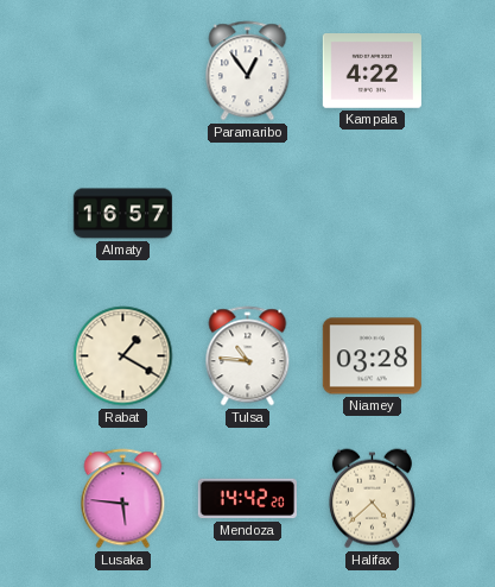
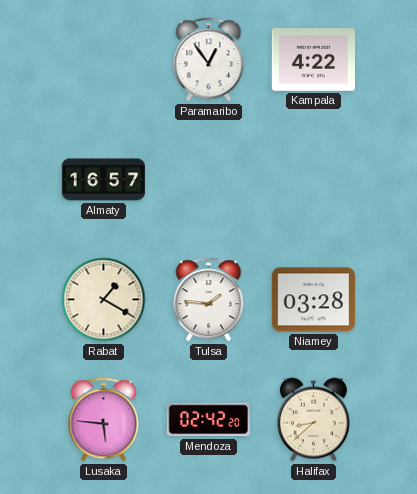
Tulsa: 10:46 -> 1:46
Mendoza: 14:42 -> 02:42
Halifax: 4:38 -> 8:38
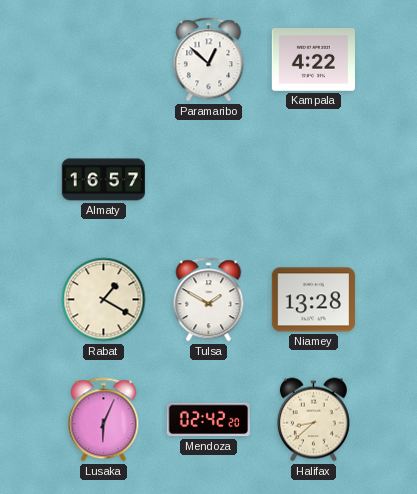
Paramaribo: 12:54 -> 12:52
Tulsa: 1:46 -> 1:50
Niamey: 03:28 -> 13:28
Lusaka: 5:46 -> 6:04
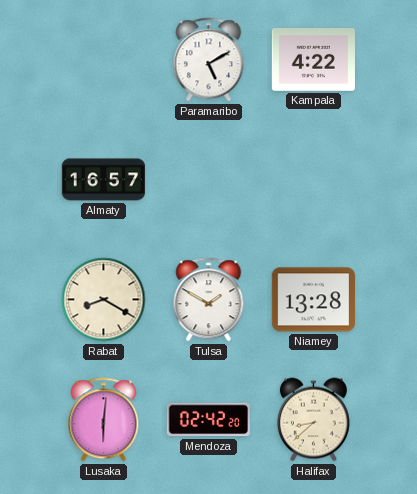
Paramaribo: 12:52 -> 5:10
Rabat: 1:20 -> 8:20
Lusaka: 6:04 -> 6:01
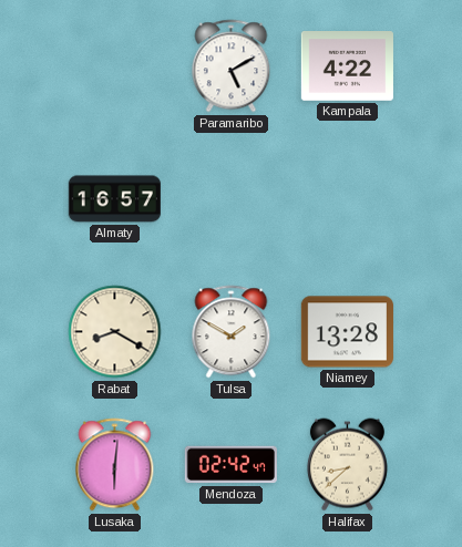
Mendoza: 02:42:20 -> 02:42:47
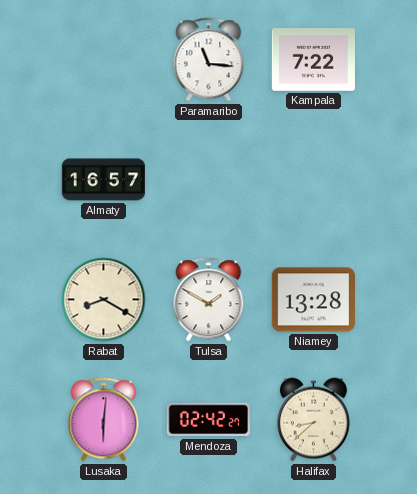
Paramaribo: 5:10 -> 11:16
Kampala: 4:22 -> 7:22
Mendoza: 02:42:47 -> 02:42:27
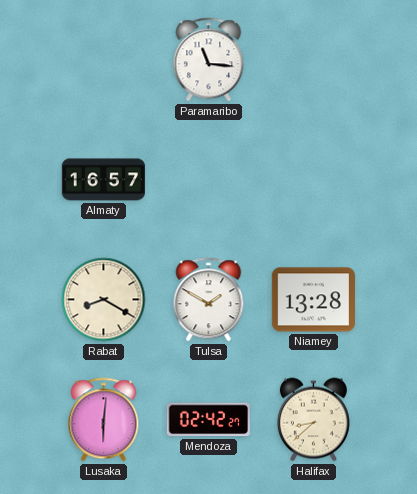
Kampala: 7:22 -> none
